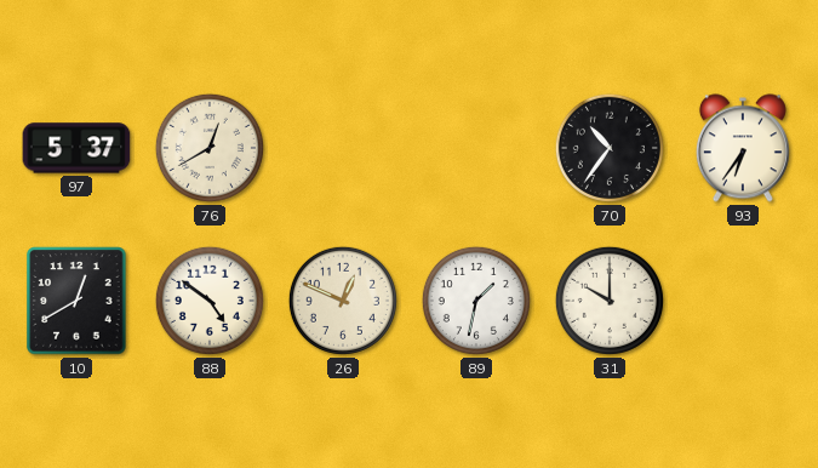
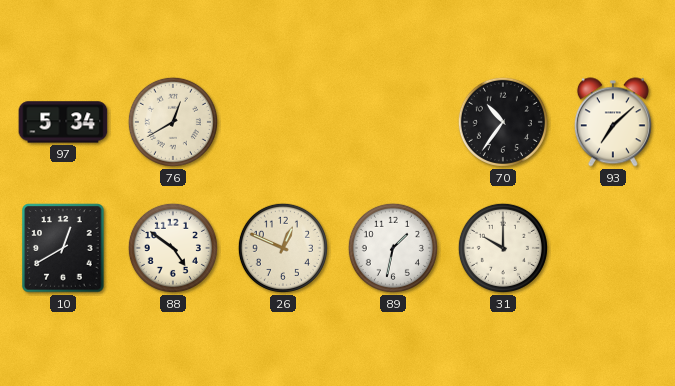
97: 5:37 -> 5:34
93: 6:36 -> 7:08
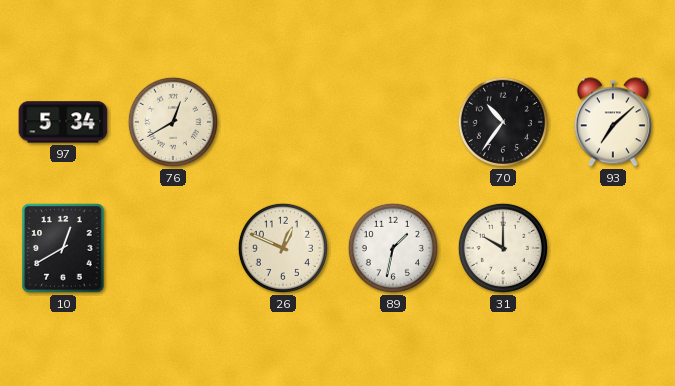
88: 4:51 -> none
